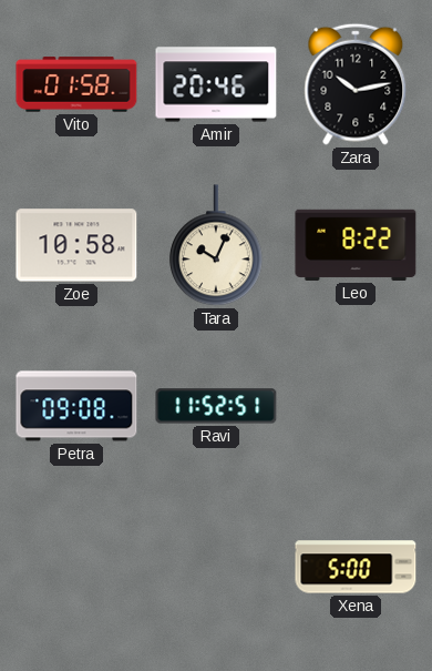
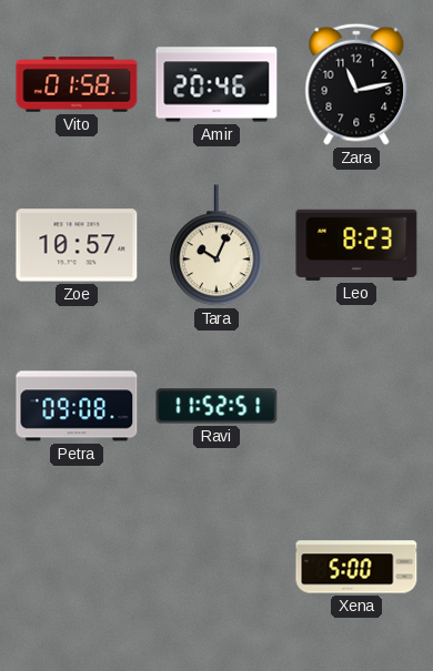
Zara: 10:13 -> 11:13
Zoe: 10:58 -> 10:57
Leo: 8:22 -> 8:23
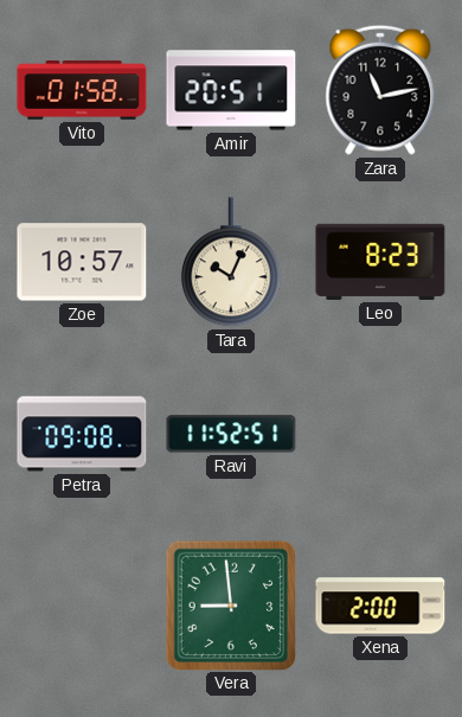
Amir: 20:46 -> 20:51
Vera: none -> 8:59
Xena: 5:00 -> 2:00
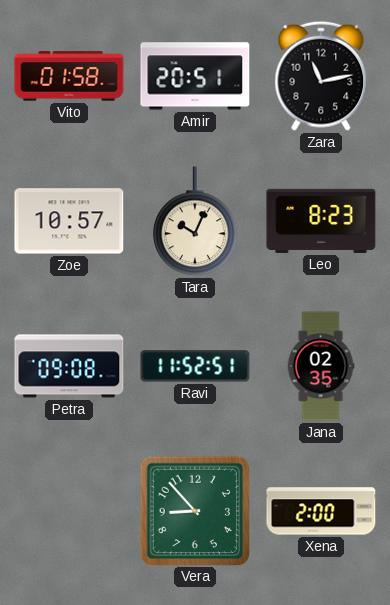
Jana: none -> 02:35
Vera: 8:59 -> 8:53
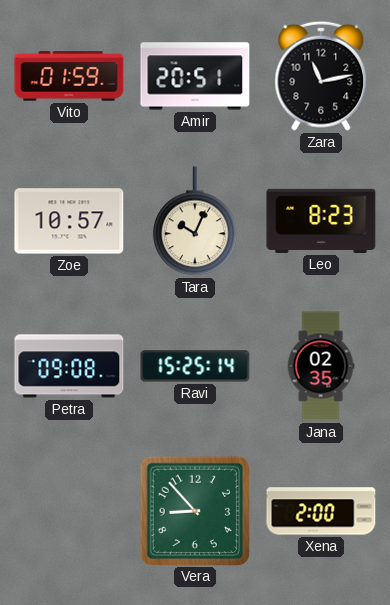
Vito: 01:58 -> 01:59
Ravi: 11:52 -> 15:25
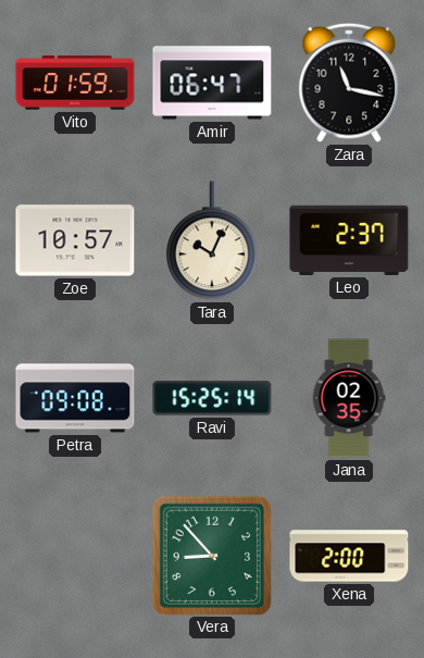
Amir: 20:51 -> 06:47
Zara: 11:13 -> 11:17
Leo: 8:23 -> 2:37
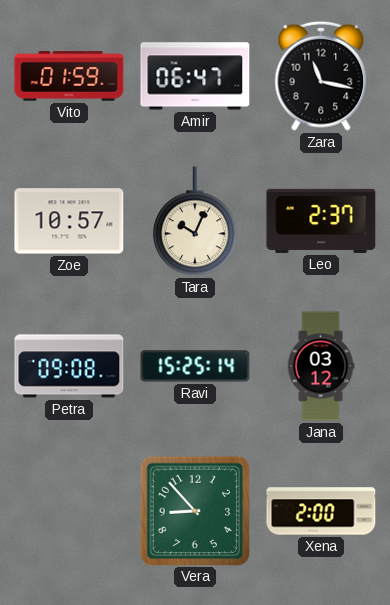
Jana: 02:35 -> 03:12
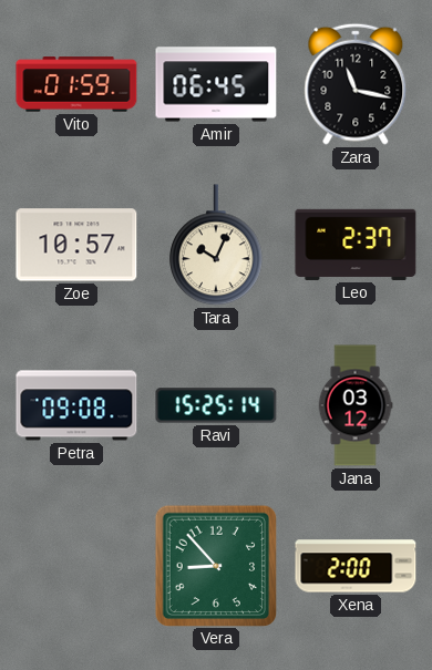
Amir: 06:47 -> 06:45
